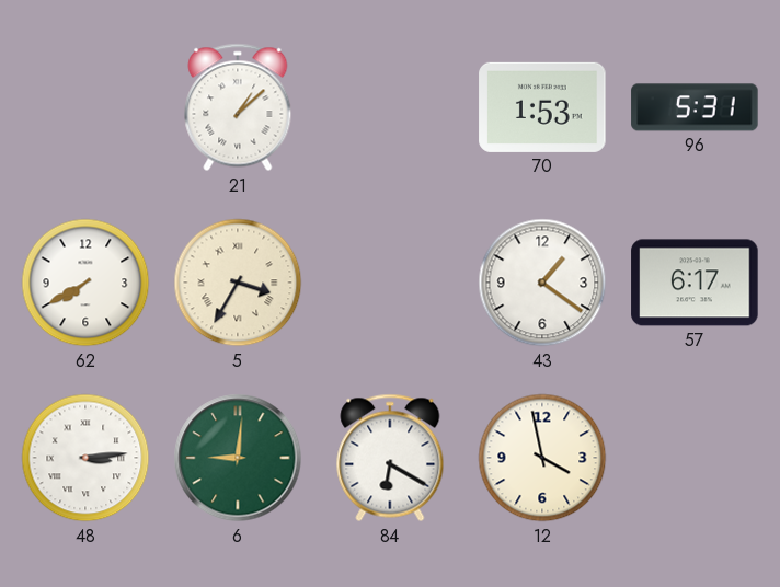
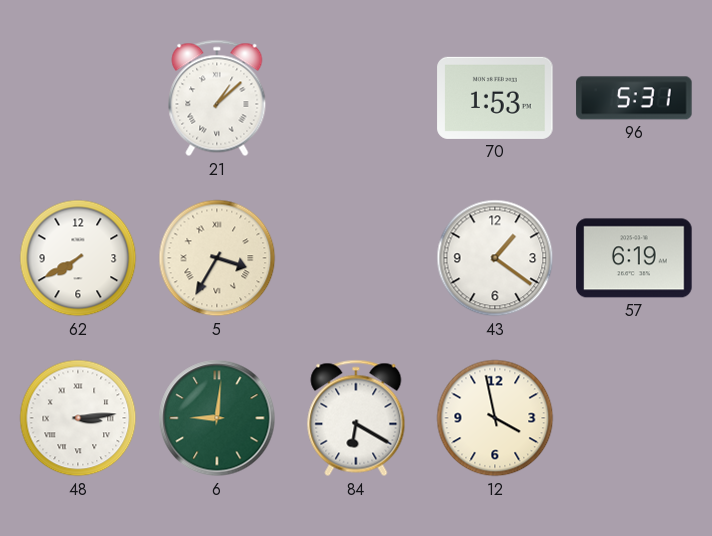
57: 6:17 -> 6:19
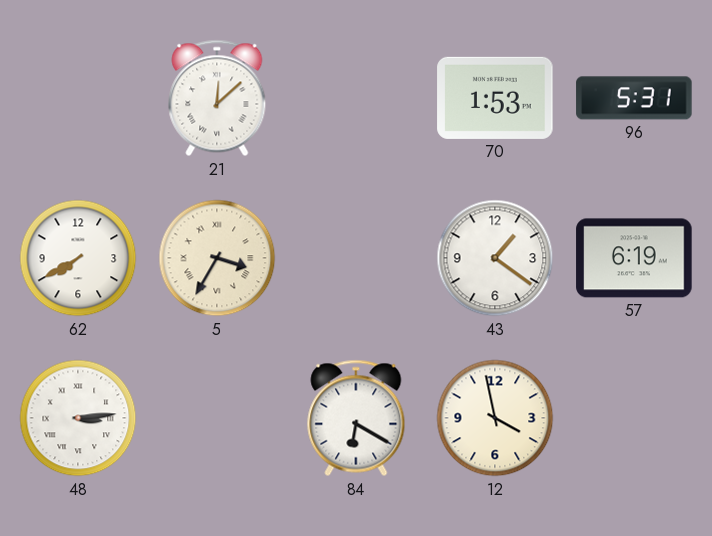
21: 1:08 -> 12:08
6: 9:01 -> none
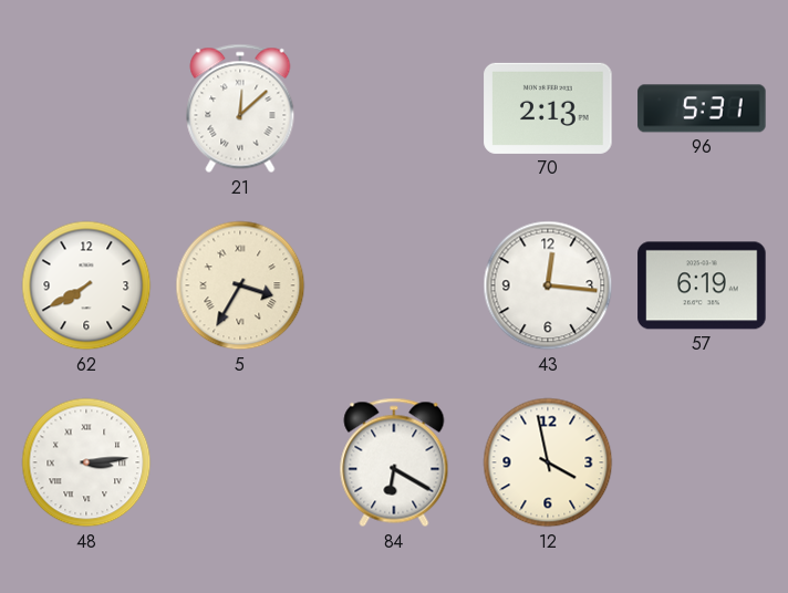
70: 1:53 -> 2:13
43: 1:21 -> 12:16
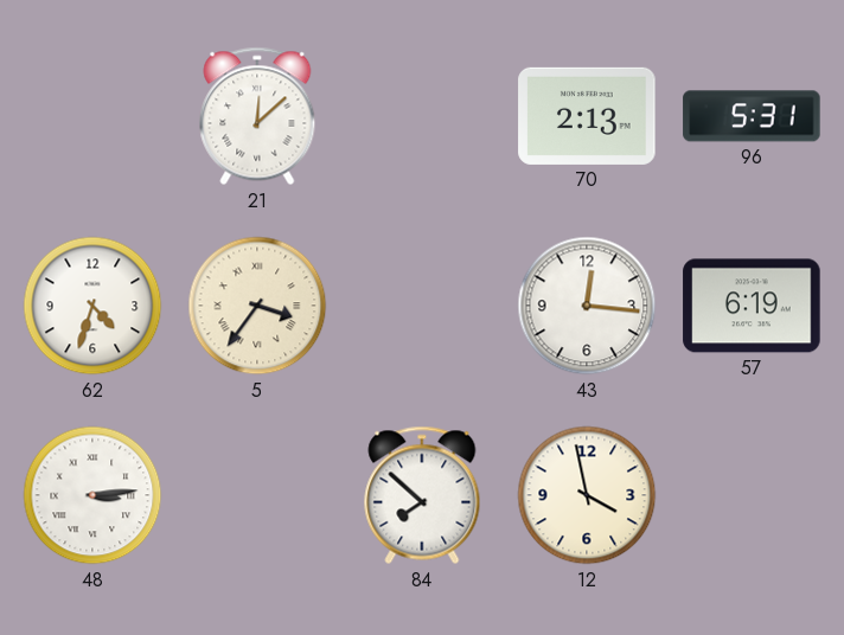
62: 7:40 -> 4:33
5: 3:35 -> 3:36
84: 6:20 -> 7:52
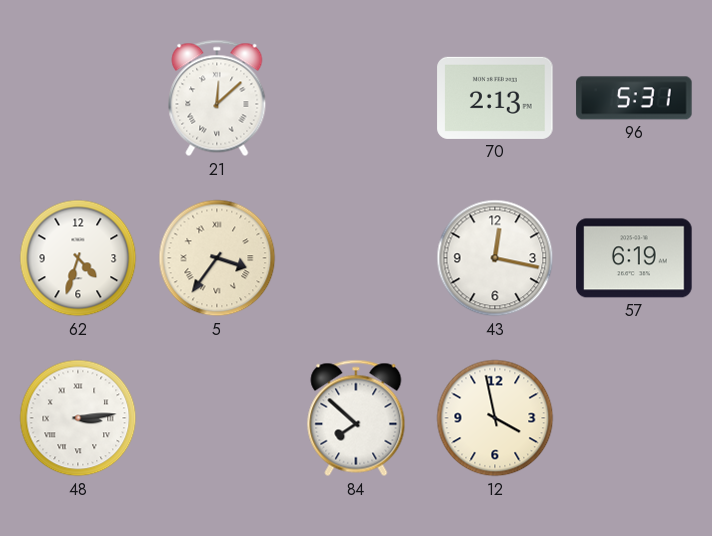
43: 12:16 -> 12:17
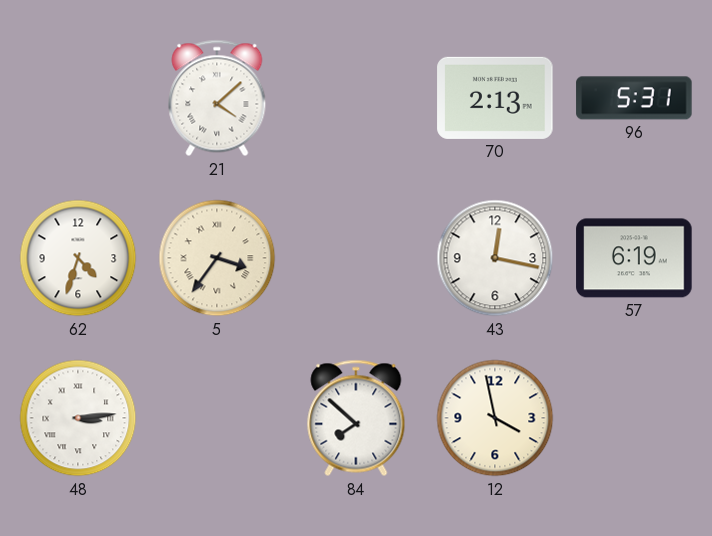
21: 12:08 -> 4:08
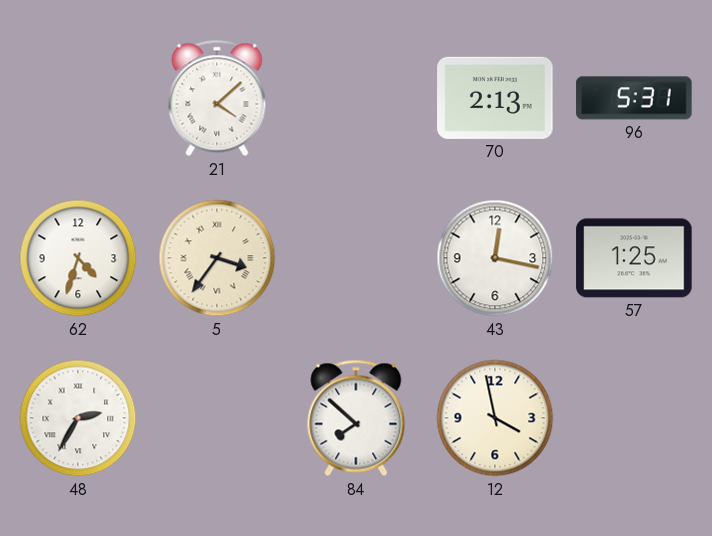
57: 6:19 -> 1:25
48: 3:14 -> 2:35
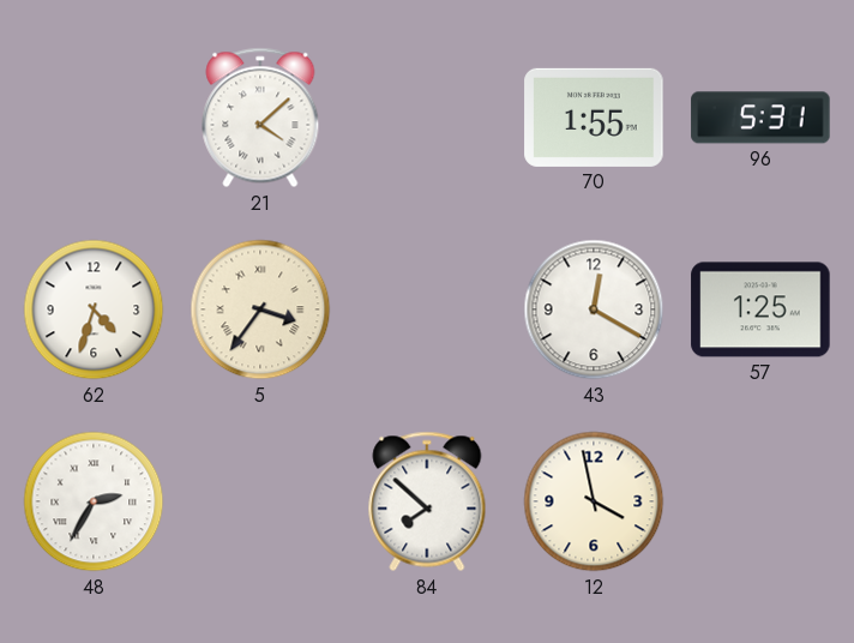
70: 2:13 -> 1:55
43: 12:17 -> 12:20
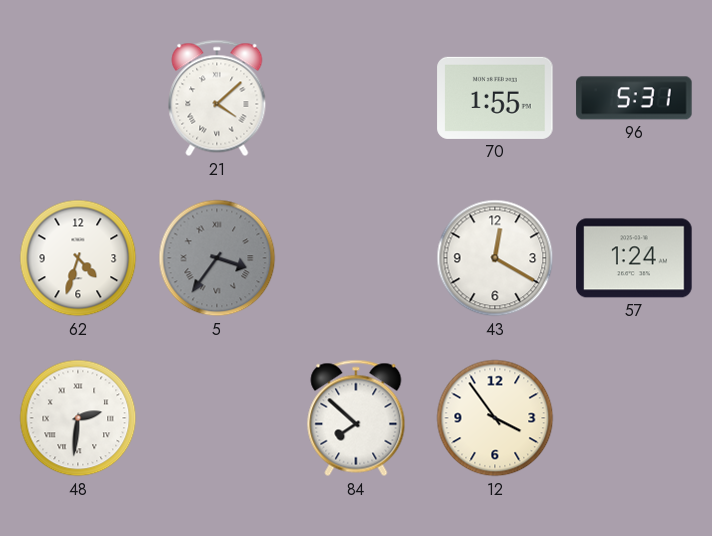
5 dial: cream -> grey
57: 1:25 -> 1:24
48: 2:35 -> 2:31
12: 3:58 -> 3:54
